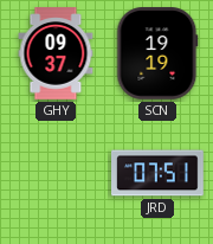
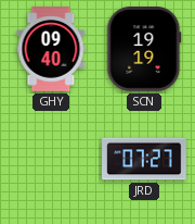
GHY: 09:37 -> 09:40
JRD: 07:51 -> 07:27
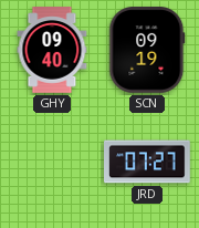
SCN: 19:19 -> 09:19
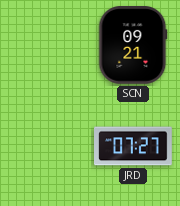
GHY: 09:40 -> none
SCN: 09:19 -> 09:21
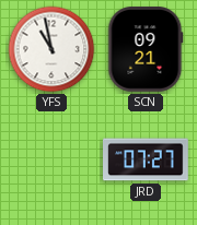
YFS: none -> 10:58
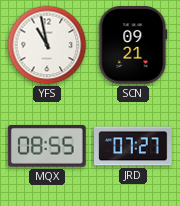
MQX: none -> 08:55
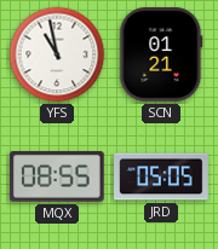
SCN: 09:21 -> 01:21
JRD: 07:27 -> 05:05
